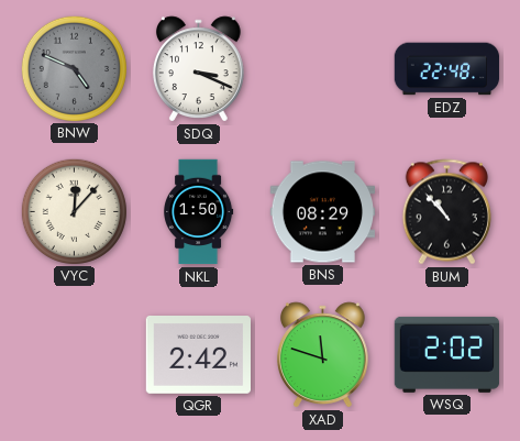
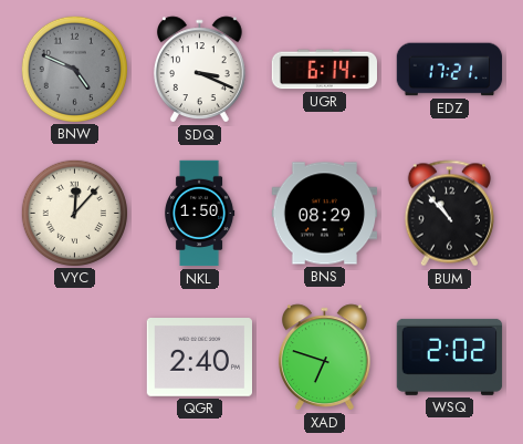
UGR: none -> 6:14
EDZ: 22:48 -> 17:21
QGR: 2:42 -> 2:40
XAD: 11:48 -> 6:48
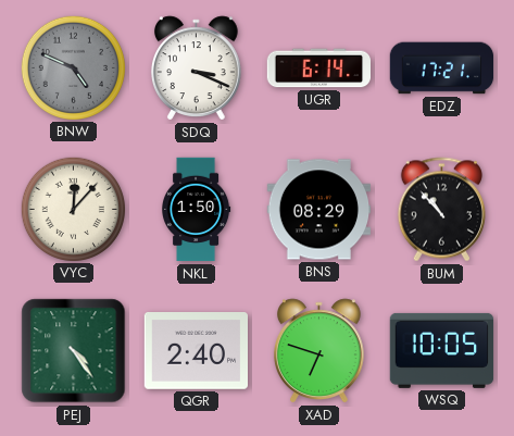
PEJ: none -> 4:24
WSQ: 2:02 -> 10:05
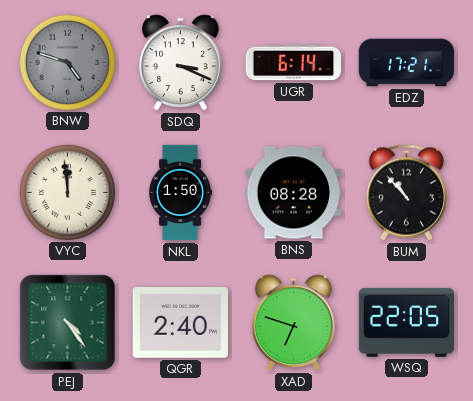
BNW: 4:49 -> 4:48
VYC: 12:07 -> 11:59
BNS: 08:29 -> 08:28
WSQ: 10:05 -> 22:05
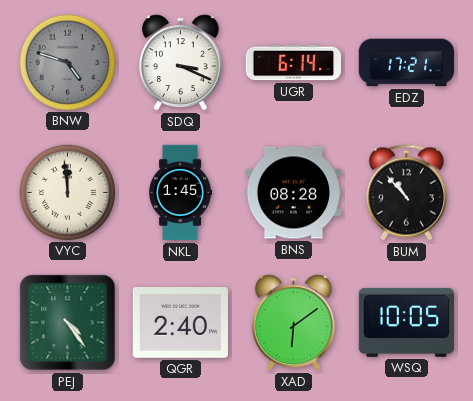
NKL: 1:50 -> 1:45
XAD: 6:48 -> 6:09
WSQ: 22:05 -> 10:05
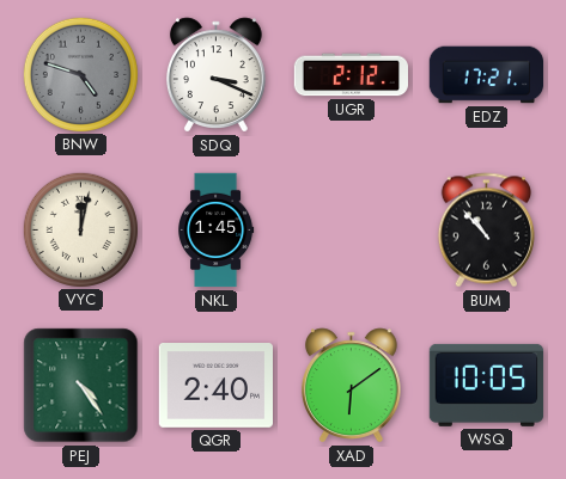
UGR: 6:14 -> 2:12
VYC: 11:59 -> 12:02
BNS: 08:28 -> none
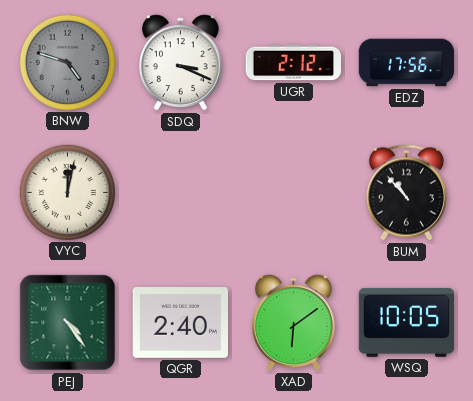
EDZ: 17:21 -> 17:56
NKL: 1:45 -> none
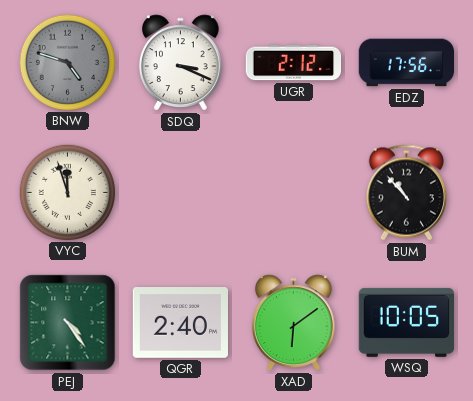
VYC: 12:02 -> 11:57
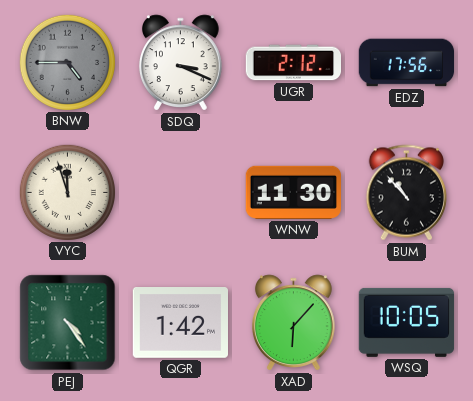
BNW: 4:48 -> 4:45
WNW: none -> 11:30
QGR: 2:40 -> 1:42
XAD: 6:09 -> 6:07
